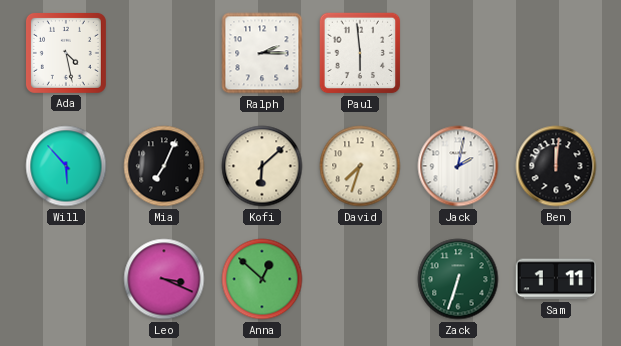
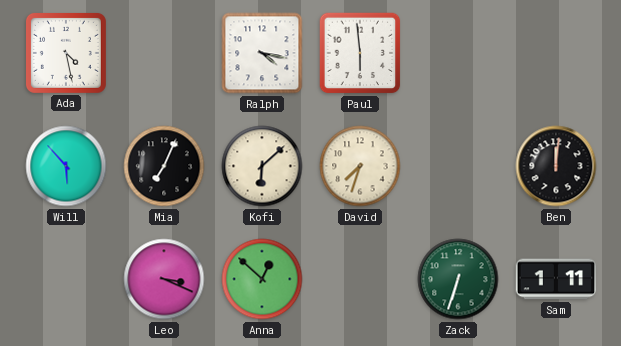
Ralph: 2:15 -> 4:17
Jack: 2:02 -> none
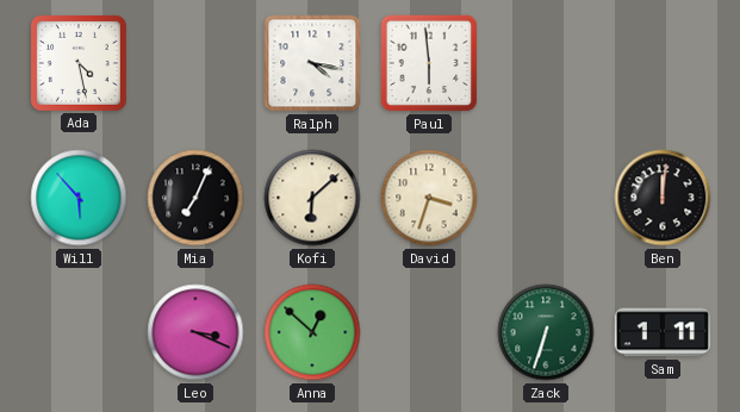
David: 7:33 -> 3:33
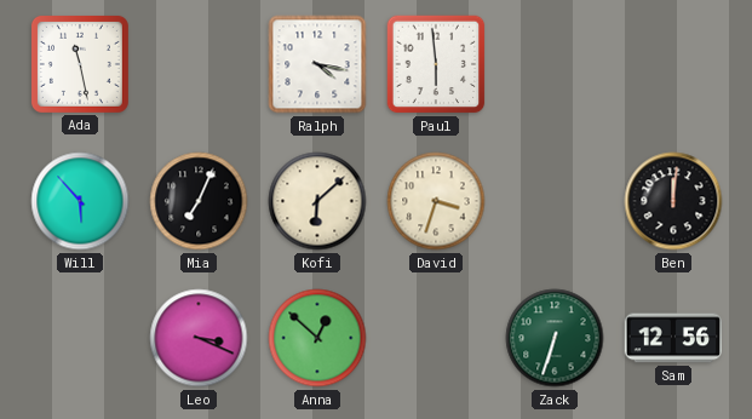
Ada: 4:28 -> 11:28
Sam: 1:11 -> 12:56
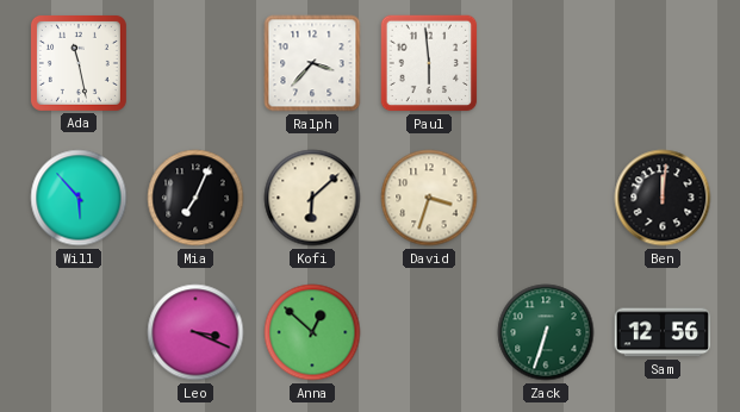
Ralph: 4:17 -> 3:37
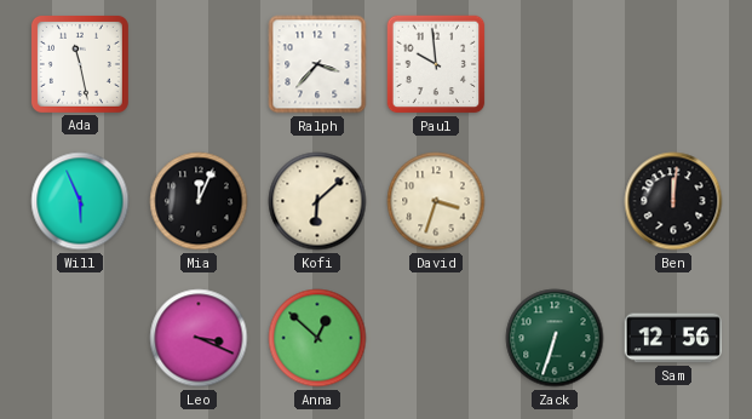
Paul: 5:59 -> 9:59
Will: 5:53 -> 5:56
Mia: 7:04 -> 12:04
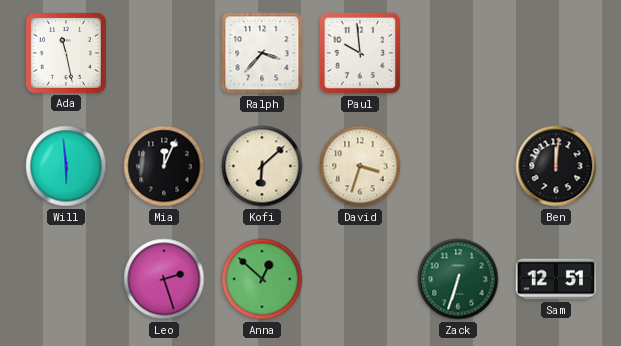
Will: 5:56 -> 5:59
Leo: 3:19 -> 2:27
Sam: 12:56 -> 12:51
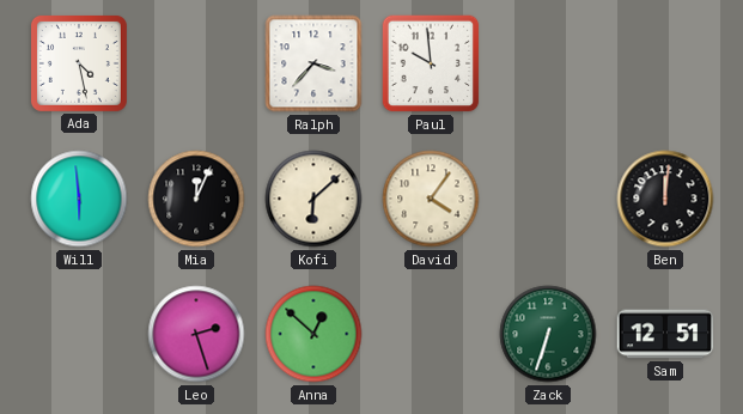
Ada: 11:28 -> 4:28
David: 3:33 -> 4:06
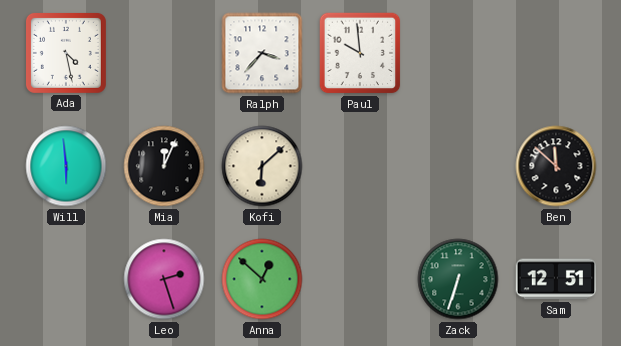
David: 4:06 -> none
Ben: 12:01 -> 11:52
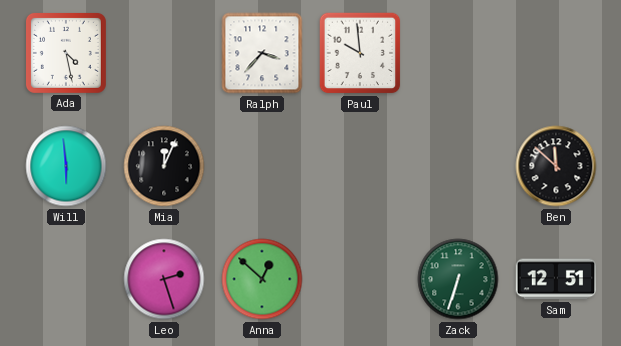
Kofi: 6:08 -> none
